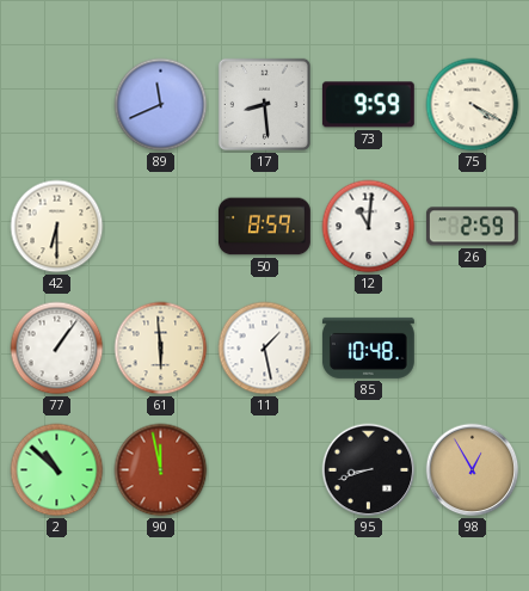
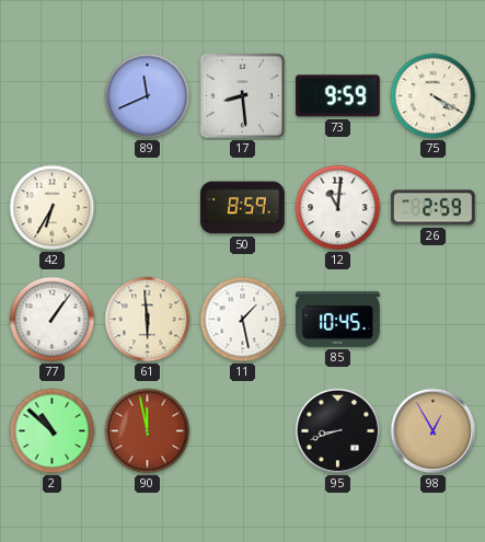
42: 6:30 -> 6:35
85: 10:48 -> 10:45
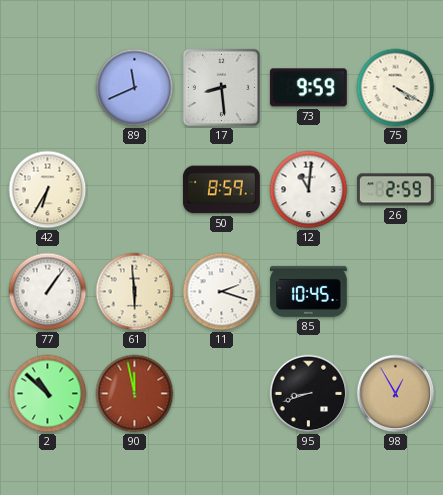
11: 1:28 -> 2:18
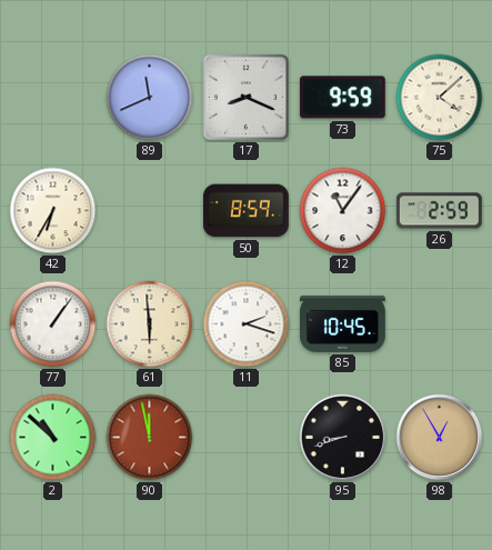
17: 8:29 -> 8:19
75: 4:20 -> 4:08
12: 11:01 -> 11:06
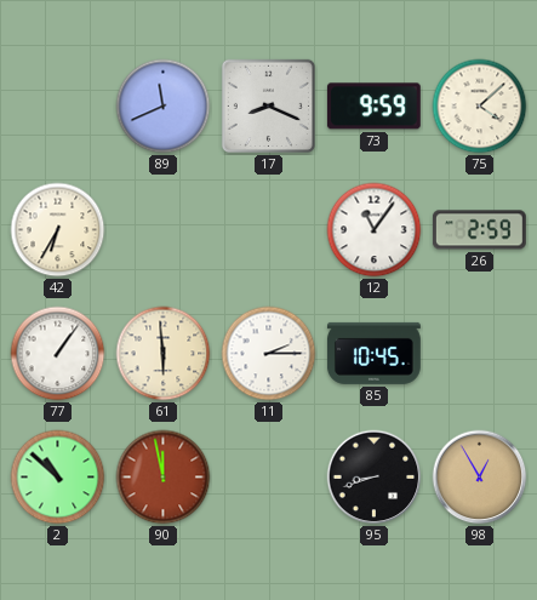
50: 8:59 -> none
11: 2:18 -> 2:15
